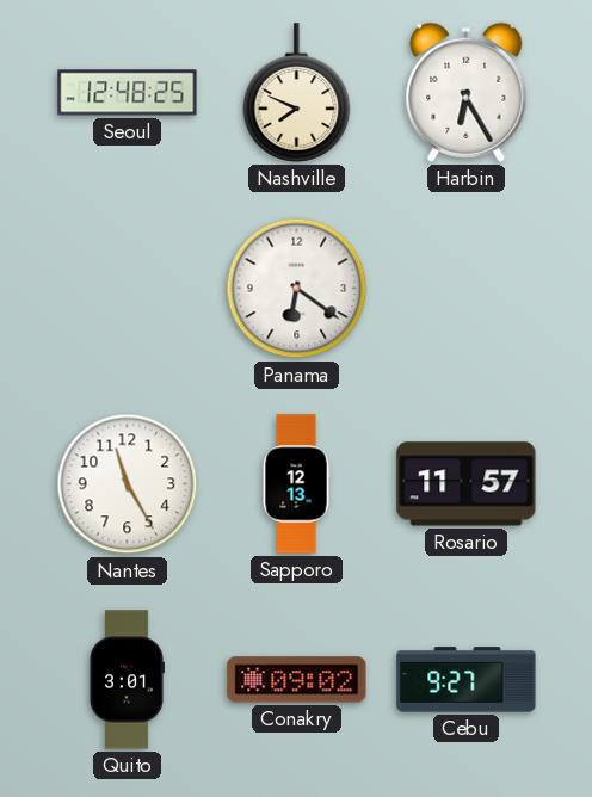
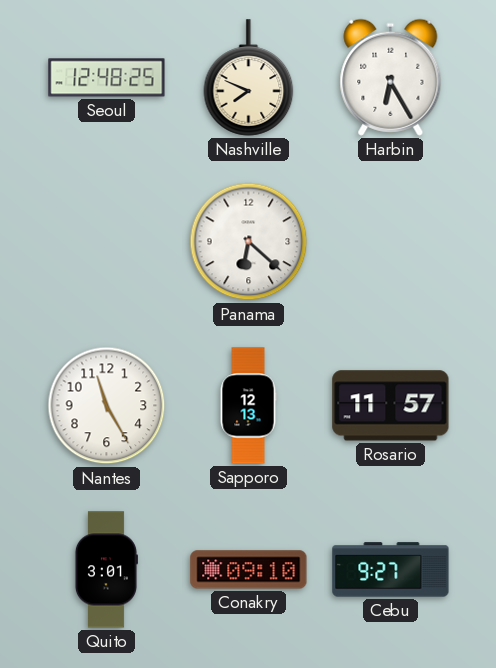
Panama: 6:21 -> 6:22
Conakry: 09:02 -> 09:10
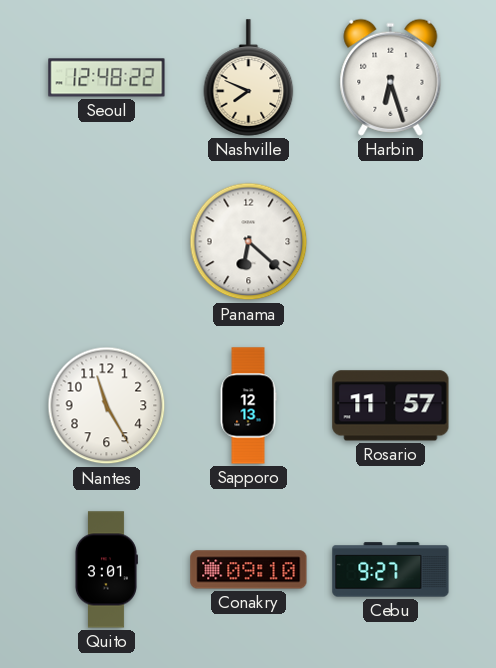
Seoul: 12:48:25 -> 12:48:22
Harbin: 6:25 -> 6:27
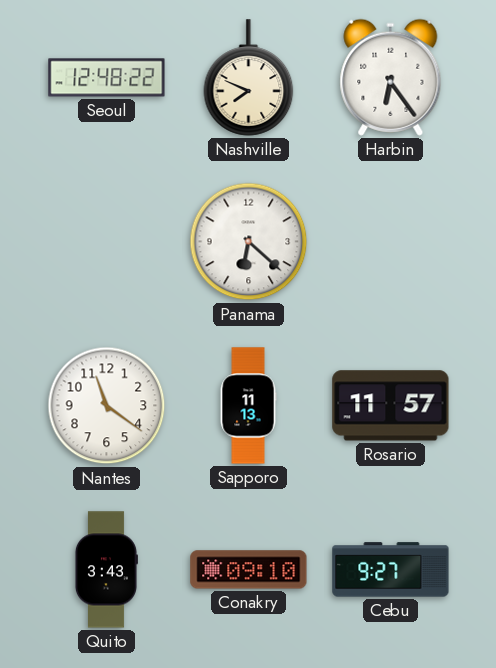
Harbin: 6:27 -> 6:24
Nantes: 11:25 -> 11:21
Sapporo: 12:13 -> 11:13
Quito: 3:01 -> 3:43
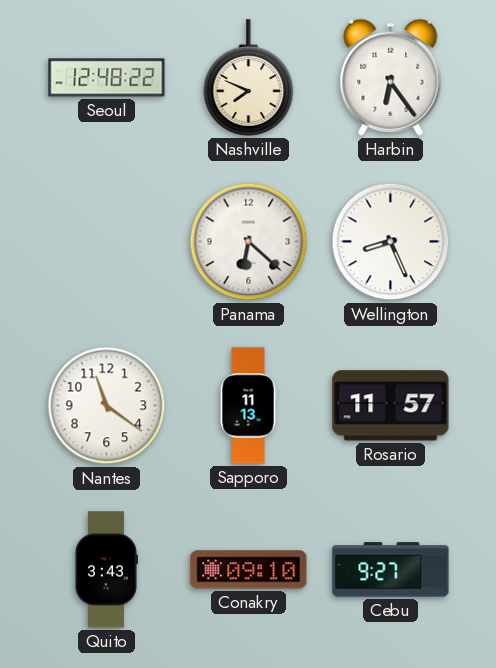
Wellington: none -> 8:26
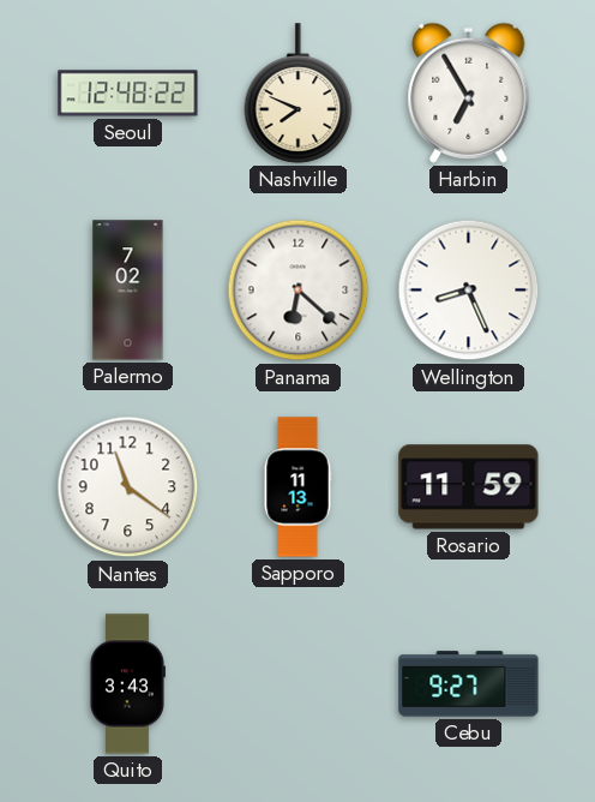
Harbin: 6:24 -> 6:55
Palermo: none -> 7:02
Rosario: 11:57 -> 11:59
Conakry: 09:10 -> none
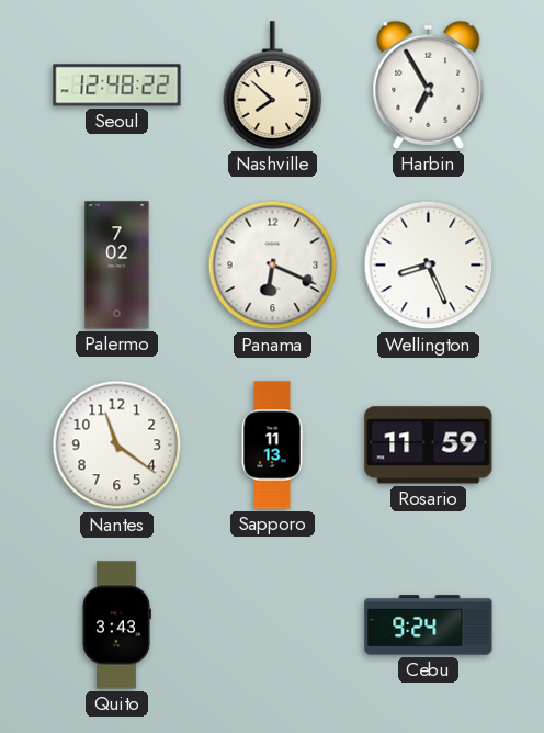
Nashville: 7:49 -> 7:52
Panama: 6:22 -> 6:19
Cebu: 9:27 -> 9:24
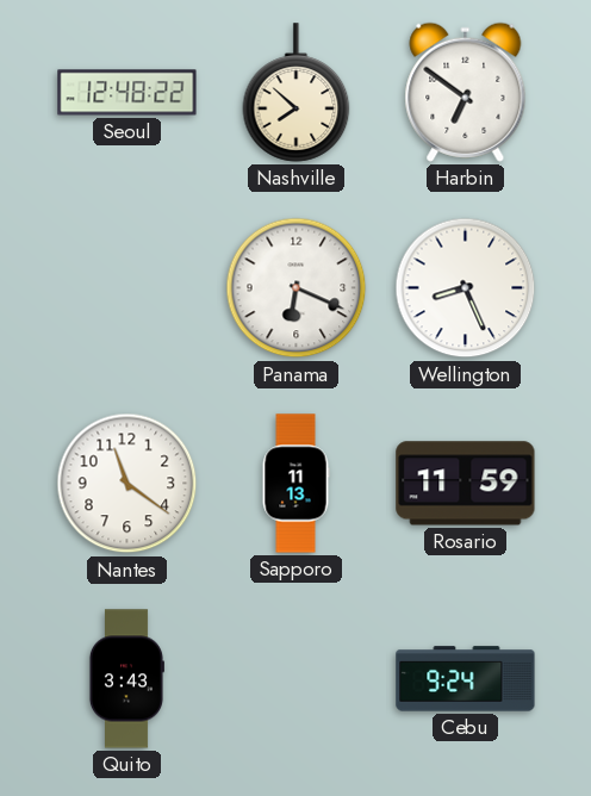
Harbin: 6:55 -> 6:51
Palermo: 7:02 -> none
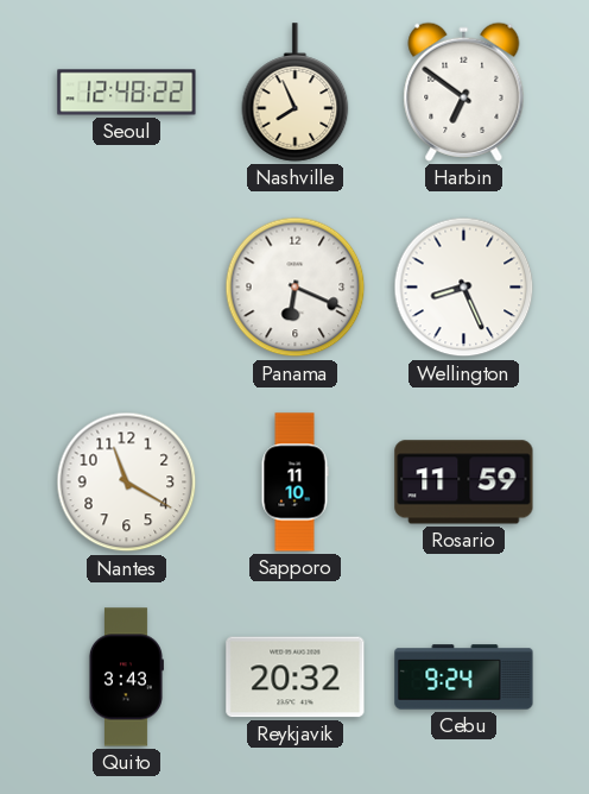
Nashville: 7:52 -> 7:56
Nantes: 11:21 -> 11:20
Sapporo: 11:13 -> 11:10
Reykjavik: none -> 20:32
